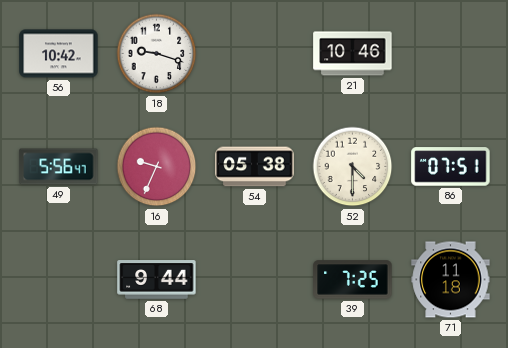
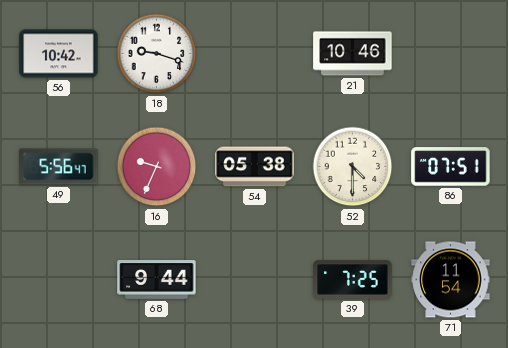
71: 11:18 -> 11:54
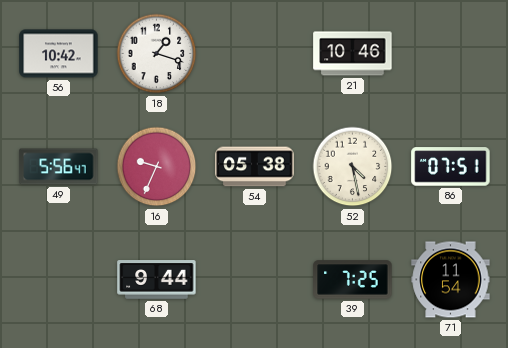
18: 9:18 -> 1:18
52: 4:30 -> 4:28
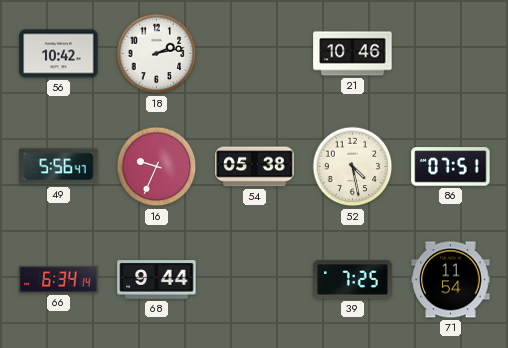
18: 1:18 -> 2:13
66: none -> 6:34
